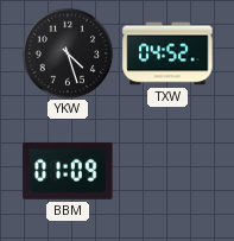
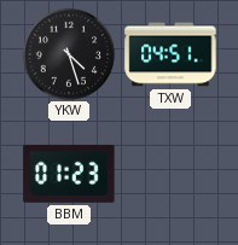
TXW: 04:52 -> 04:51
BBM: 01:09 -> 01:23
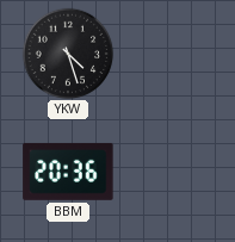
TXW: 04:51 -> none
BBM: 01:23 -> 20:36
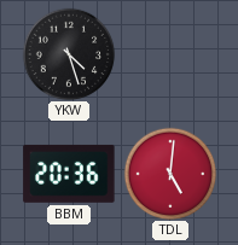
TDL: none -> 5:01
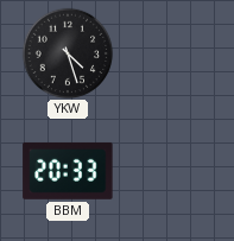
BBM: 20:36 -> 20:33
TDL: 5:01 -> none
